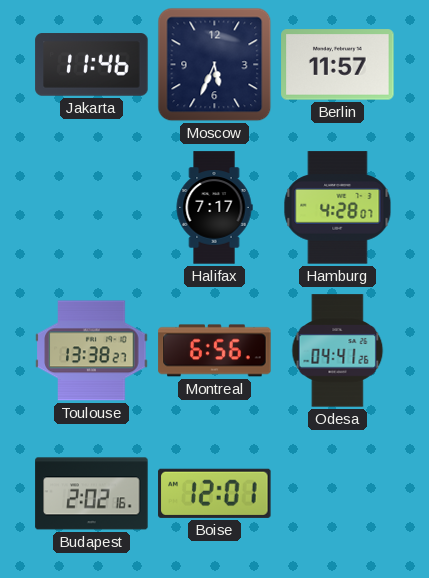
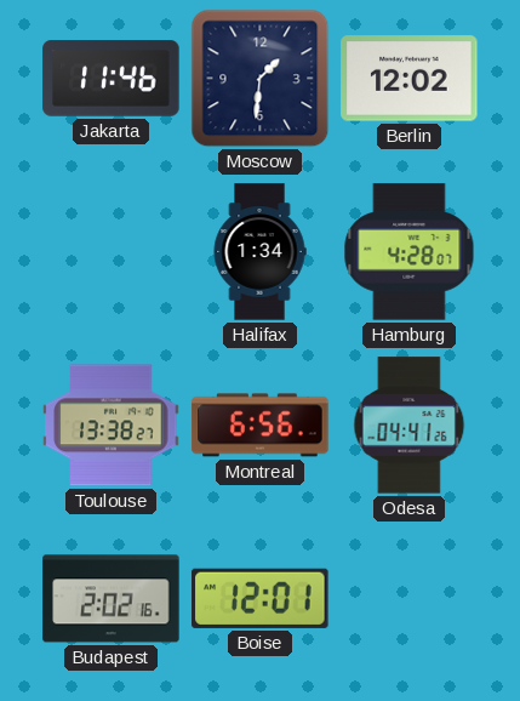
Moscow: 5:34 -> 1:31
Berlin: 11:57 -> 12:02
Halifax: 7:17 -> 1:34
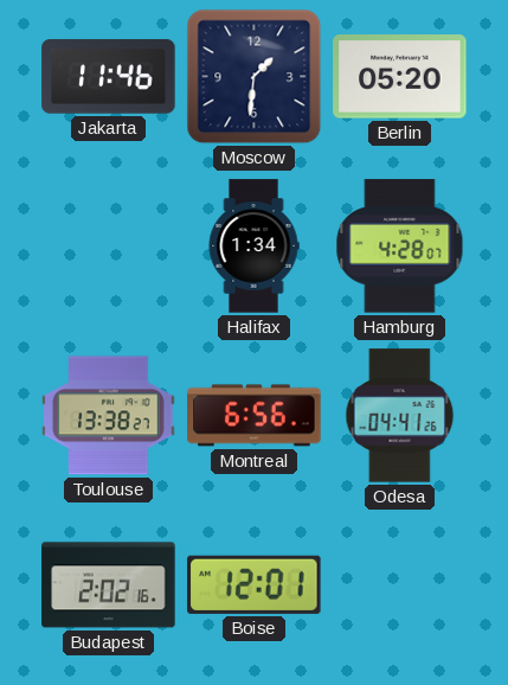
Berlin: 12:02 -> 05:20
